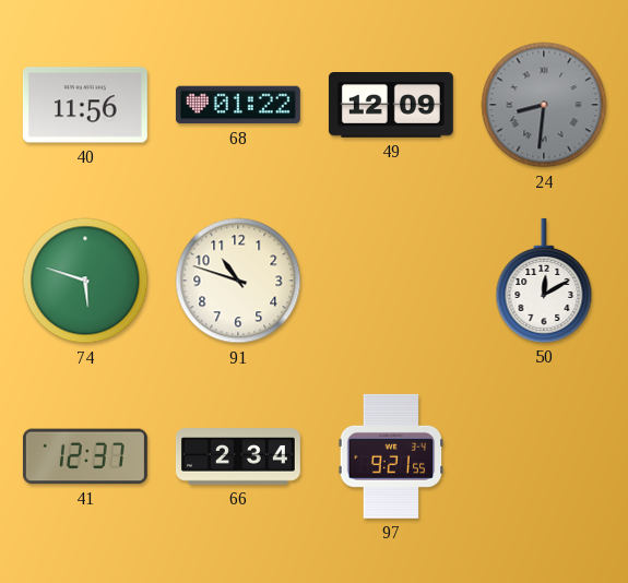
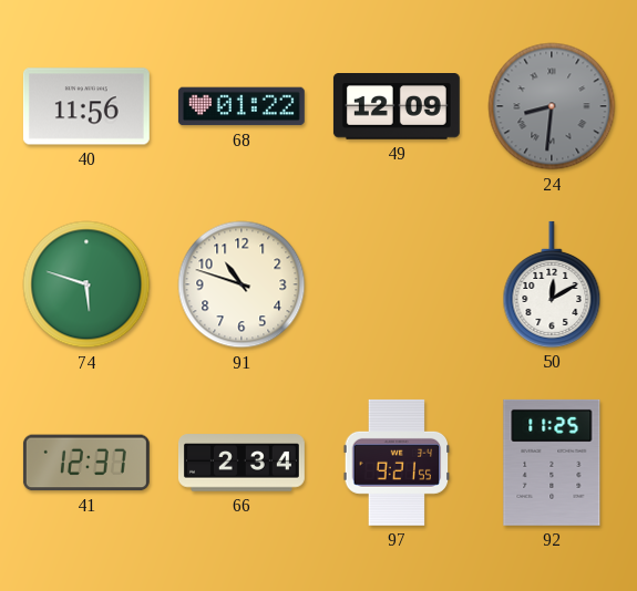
92: none -> 11:25
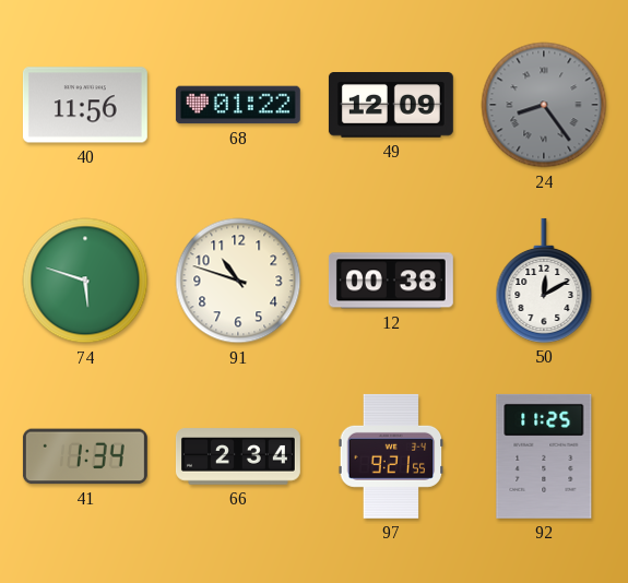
24: 8:31 -> 8:24
12: none -> 00:38
41: 12:37 -> 1:34
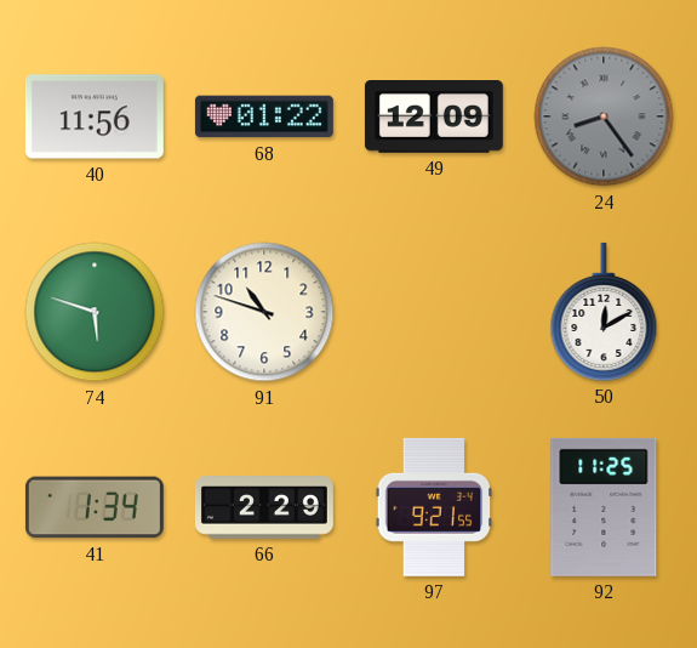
12: 00:38 -> none
66: 2:34 -> 2:29
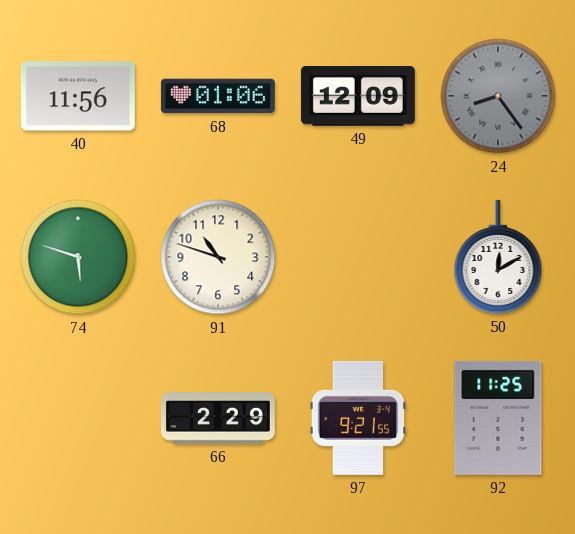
68: 01:22 -> 01:06
41: 1:34 -> none
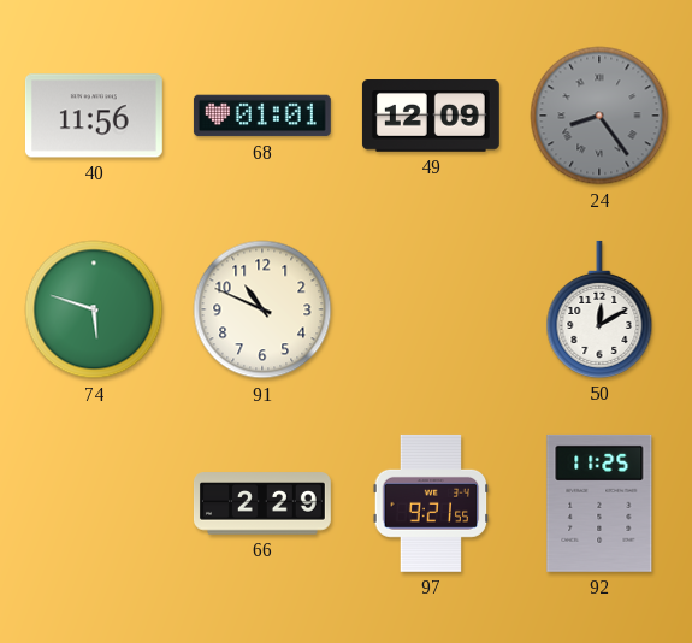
68: 01:06 -> 01:01
91: 10:48 -> 10:49
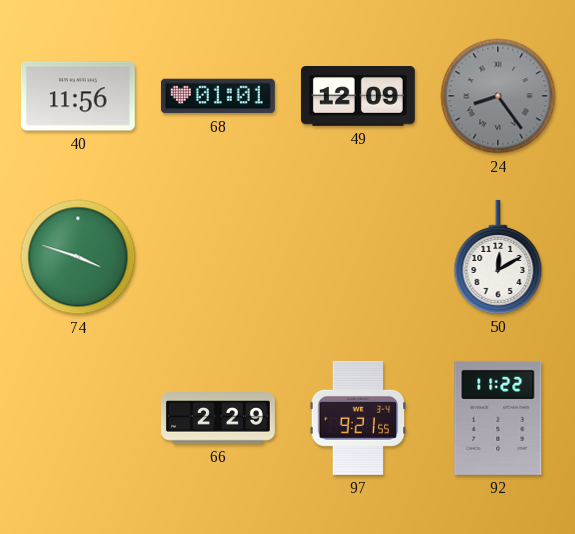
74: 5:48 -> 3:48
91: 10:49 -> none
92: 11:25 -> 11:22
